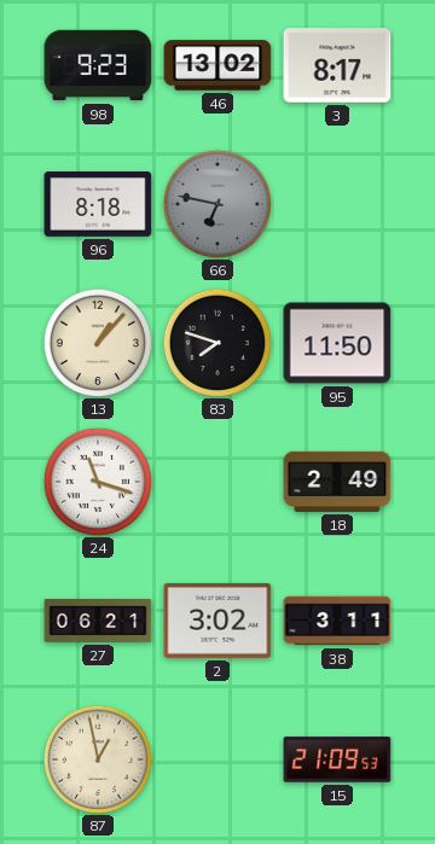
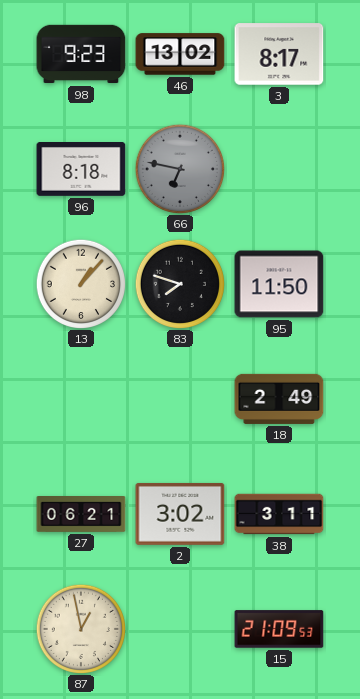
24: 11:18 -> none
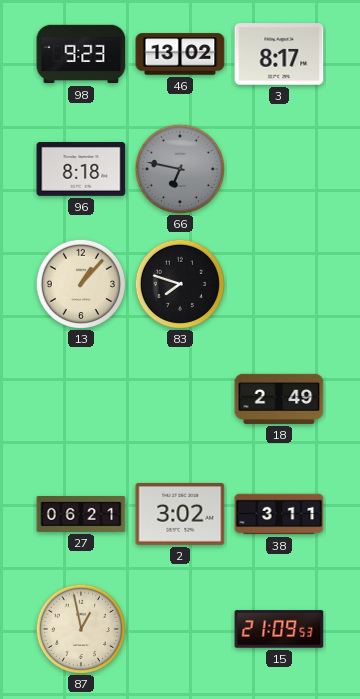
95: 11:50 -> none
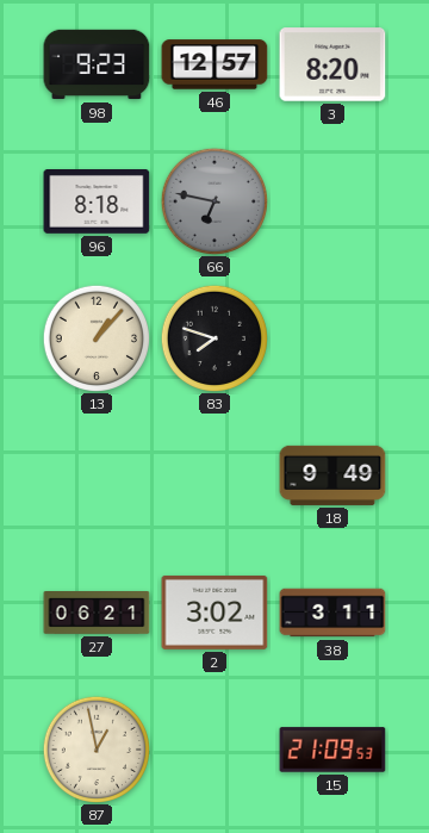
46: 13:02 -> 12:57
3: 8:17 -> 8:20
18: 2:49 -> 9:49
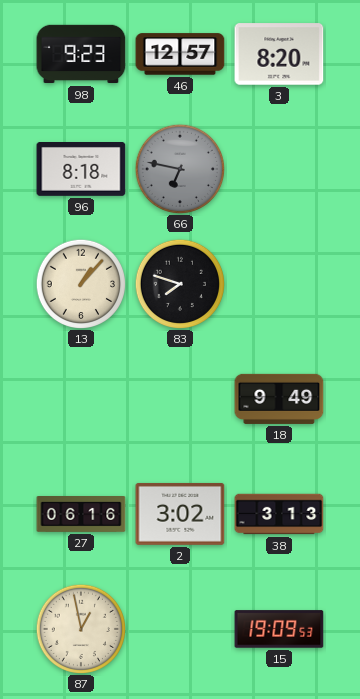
27: 06:21 -> 06:16
38: 3:11 -> 3:13
15: 21:09 -> 19:09
